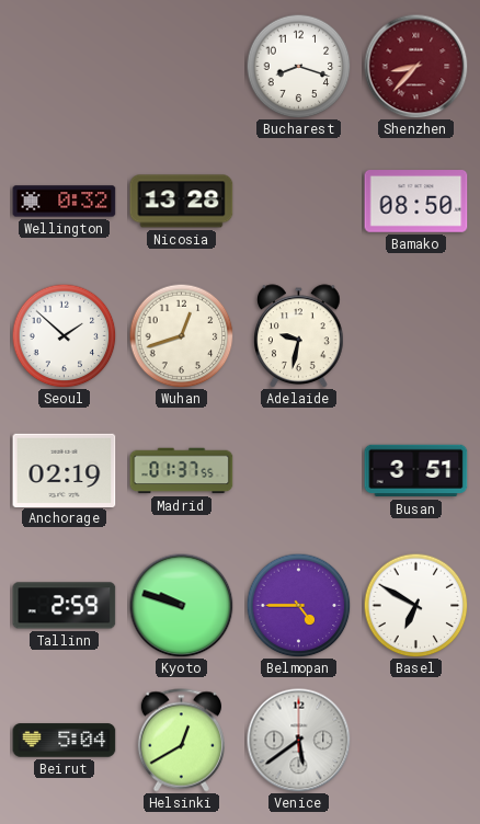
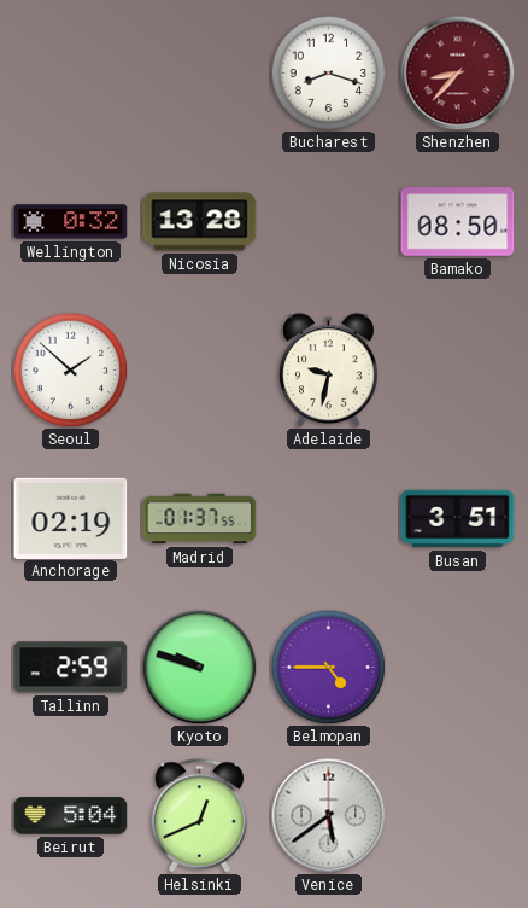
Wuhan: 12:42 -> none
Basel: 6:50 -> none
Helsinki: 12:40 -> 12:41
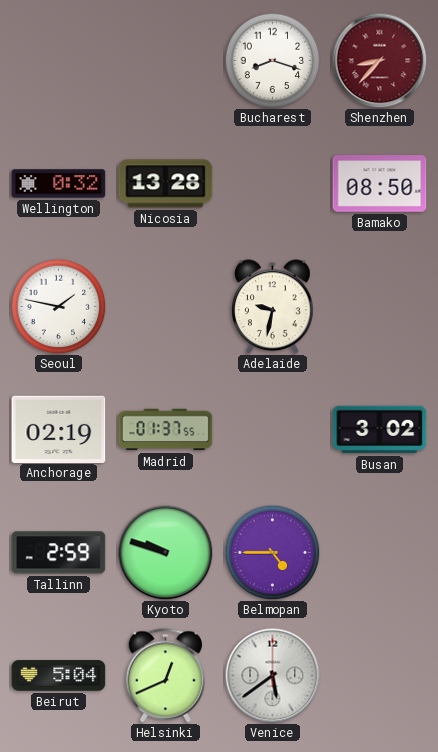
Seoul: 1:52 -> 1:47
Busan: 3:51 -> 3:02
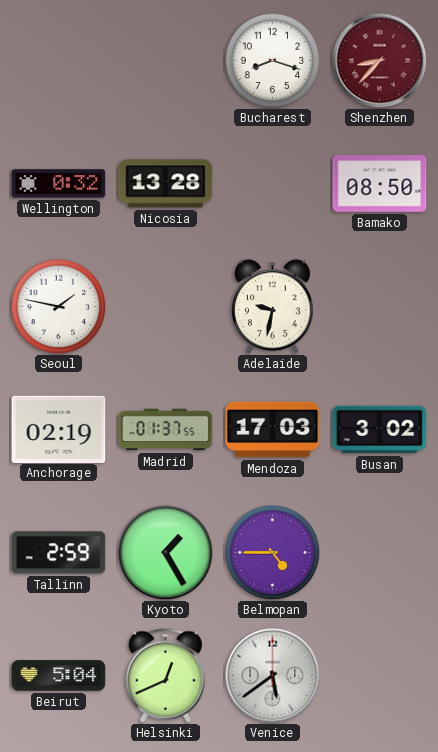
Mendoza: none -> 17:03
Kyoto: 9:48 -> 1:25
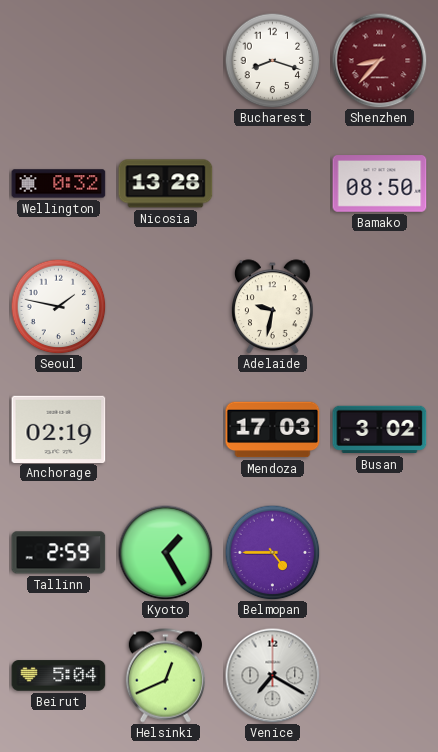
Madrid: 01:37 -> none
Venice: 5:39 -> 7:20
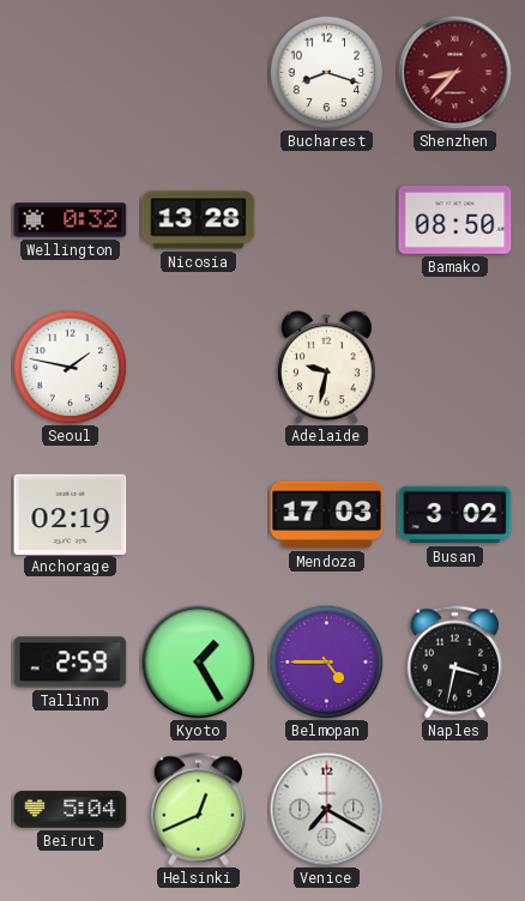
Naples: none -> 3:32
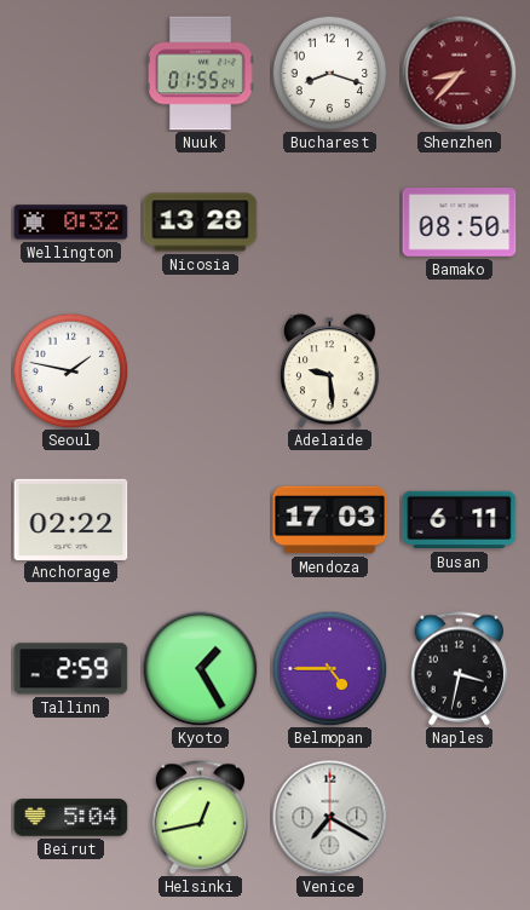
Nuuk: none -> 01:55
Adelaide: 9:32 -> 9:29
Anchorage: 02:19 -> 02:22
Busan: 3:02 -> 6:11
Helsinki: 12:41 -> 12:43
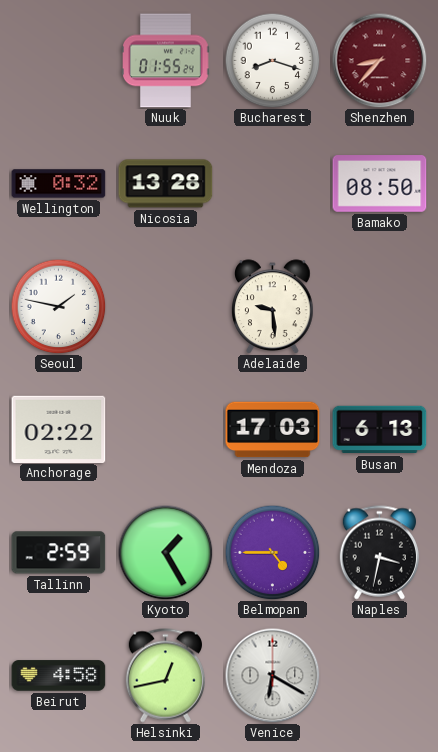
Busan: 6:11 -> 6:13
Beirut: 5:04 -> 4:58
Venice: 7:20 -> 6:20
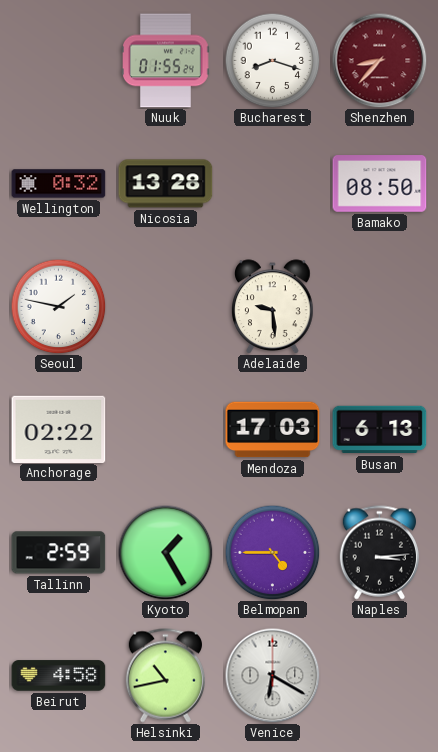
Naples: 3:32 -> 3:14
Helsinki: 12:43 -> 10:43
